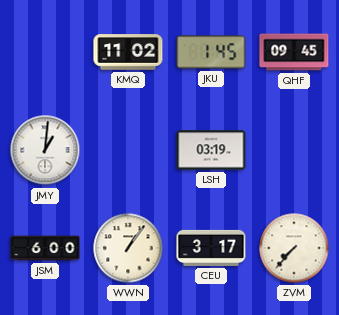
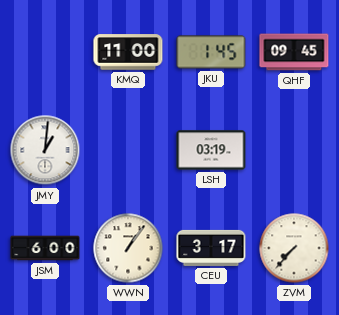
KMQ: 11:02 -> 11:00
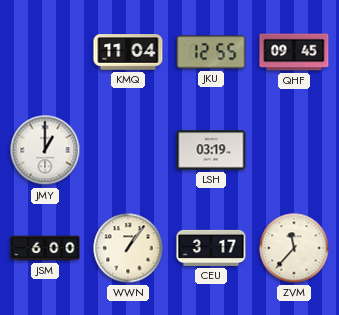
KMQ: 11:00 -> 11:04
JKU: 1:45 -> 12:55
JMY: 1:01 -> 1:00
ZVM: 7:37 -> 11:37
